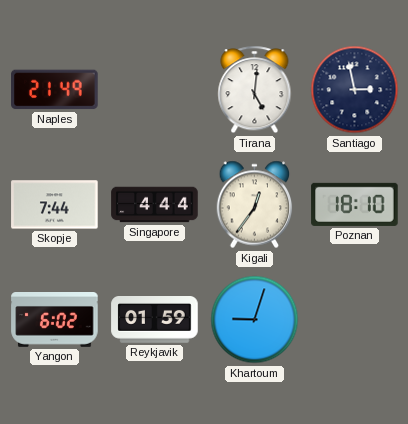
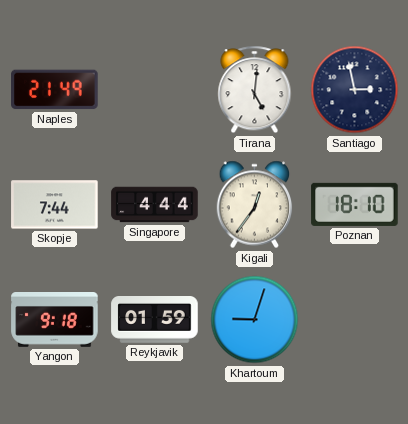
Yangon: 6:02 -> 9:18
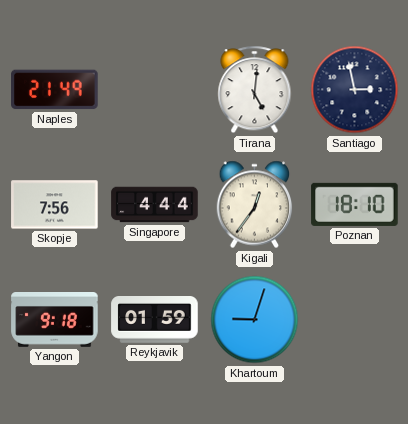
Skopje: 7:44 -> 7:56
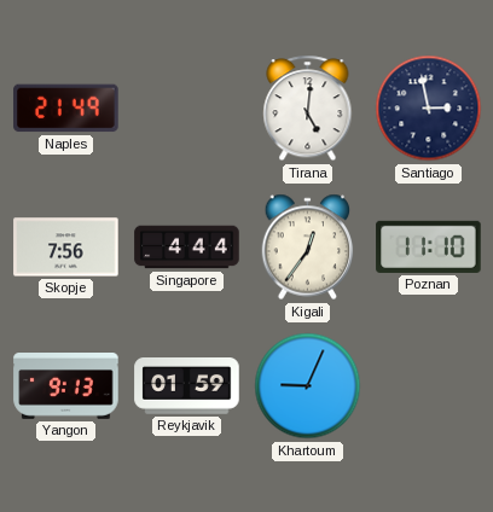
Poznan: 18:10 -> 11:10
Yangon: 9:18 -> 9:13
Khartoum: 9:03 -> 9:04
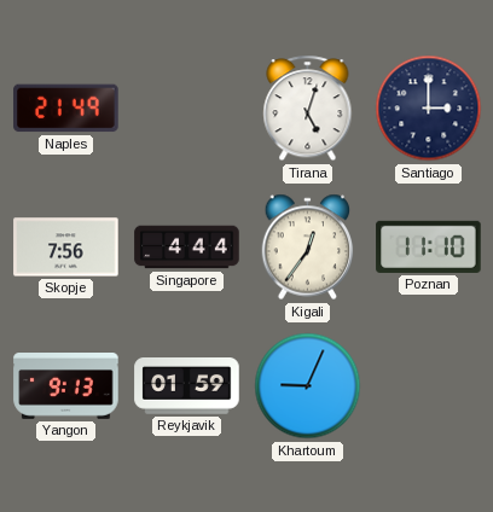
Tirana: 5:01 -> 5:03
Santiago: 2:58 -> 3:00
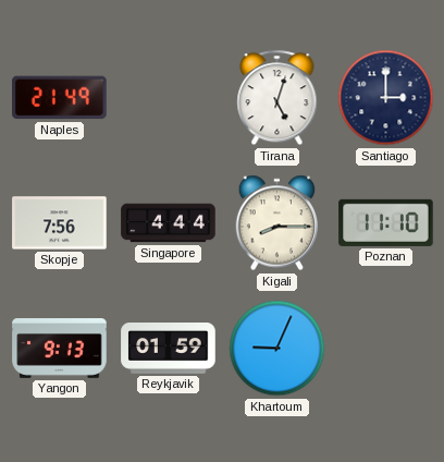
Kigali: 12:36 -> 8:15
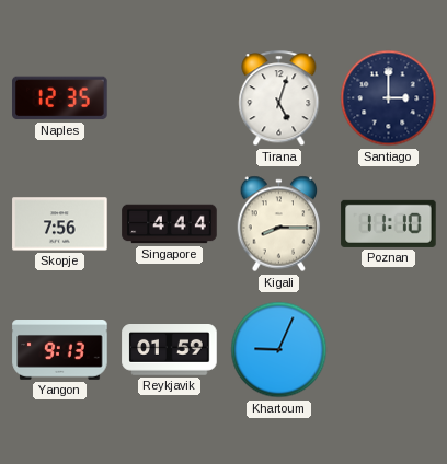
Naples: 21:49 -> 12:35
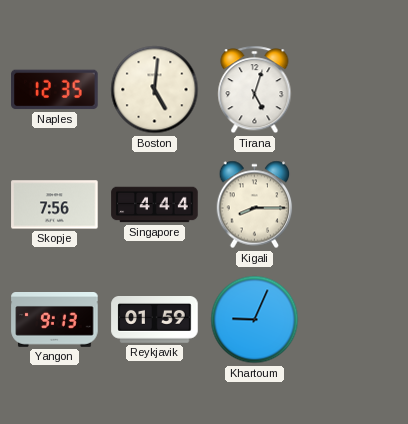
Boston: none -> 5:01
Santiago: 3:00 -> none
Poznan: 11:10 -> none
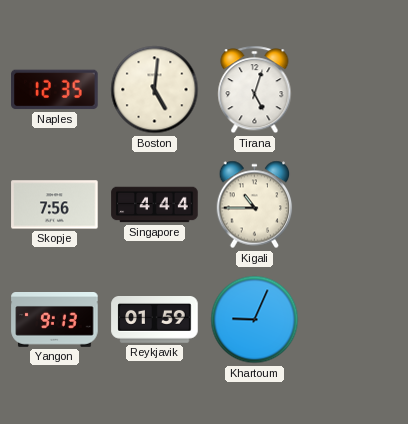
Kigali: 8:15 -> 10:45
